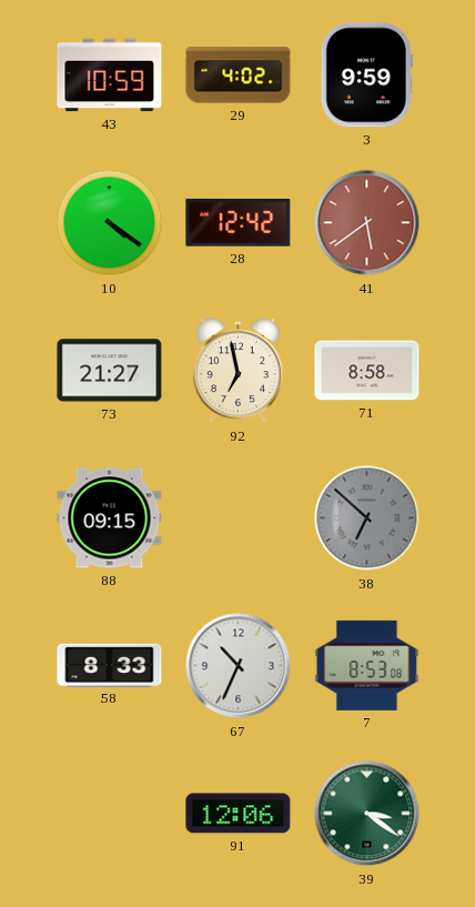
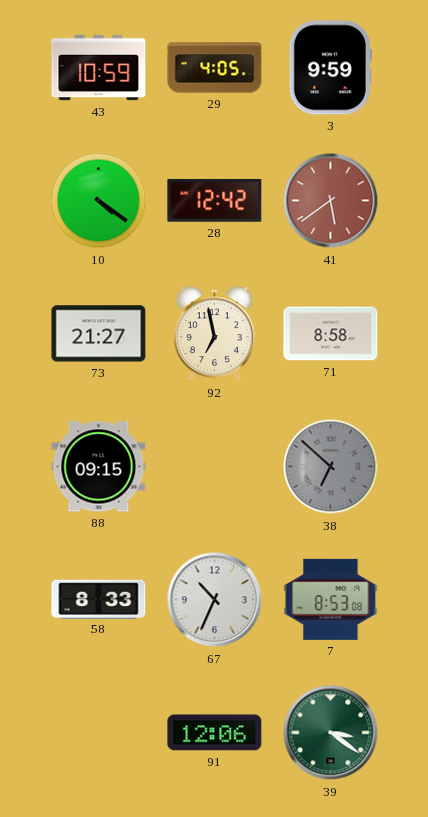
29: 4:02 -> 4:05
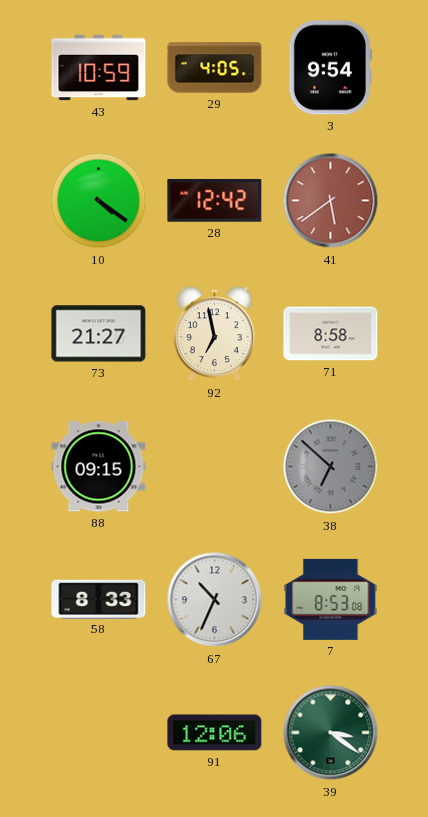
3: 9:59 -> 9:54
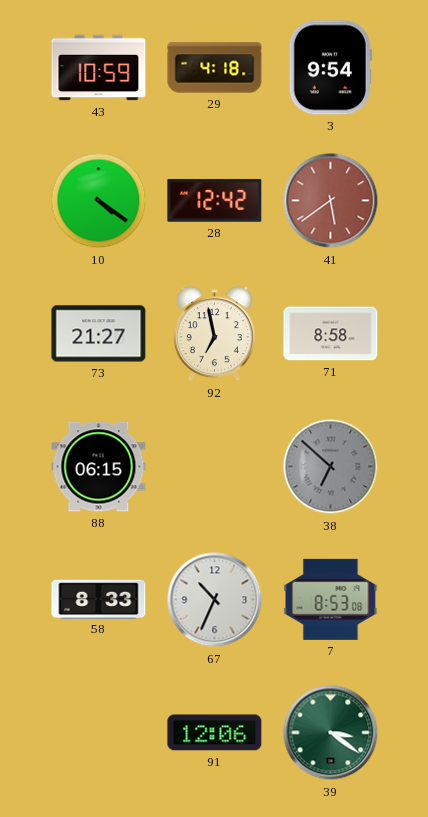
29: 4:05 -> 4:18
88: 09:15 -> 06:15
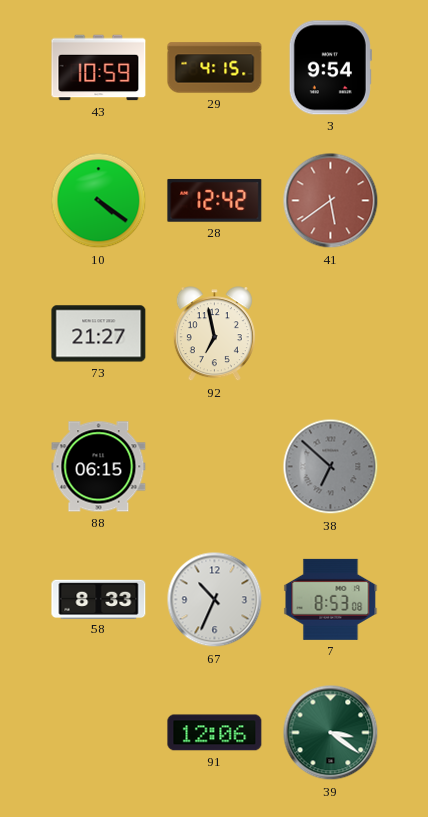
29: 4:18 -> 4:15
71: 8:58 -> none
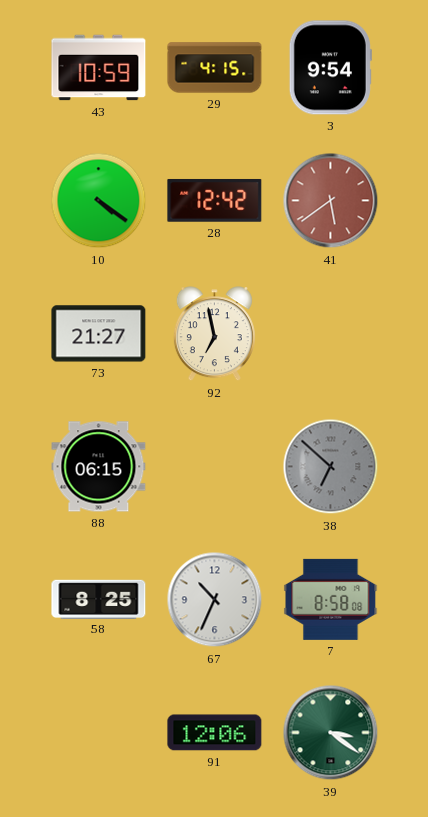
58: 8:33 -> 8:25
7: 8:53 -> 8:58
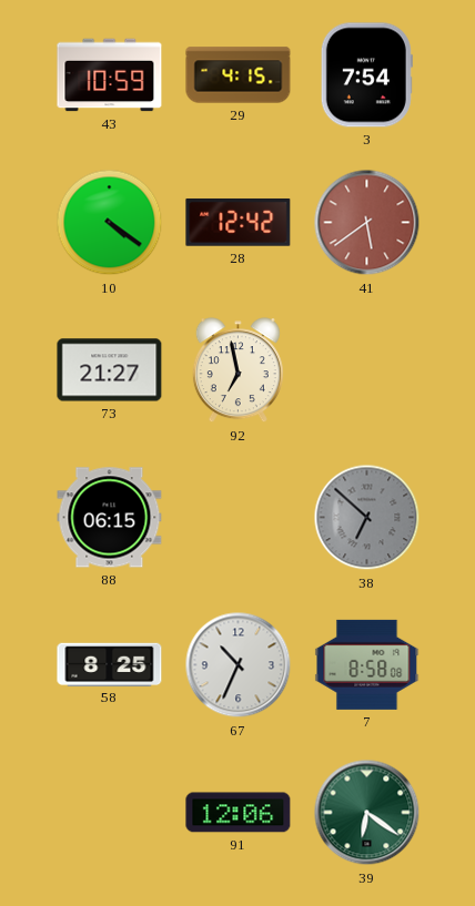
3: 9:54 -> 7:54
39: 3:21 -> 6:21
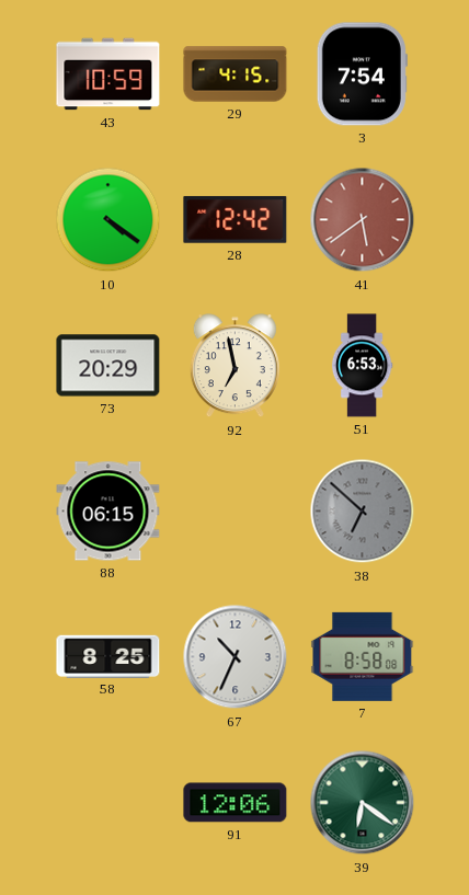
73: 21:27 -> 20:29
51: none -> 6:53
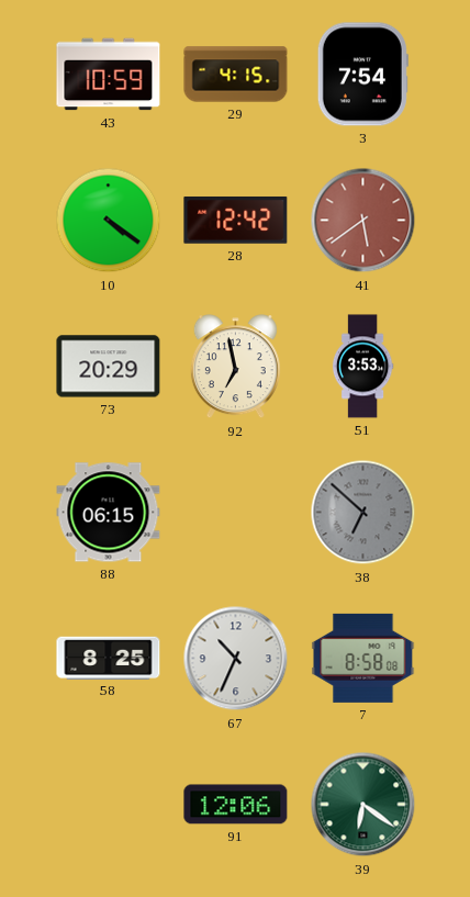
51: 6:53 -> 3:53
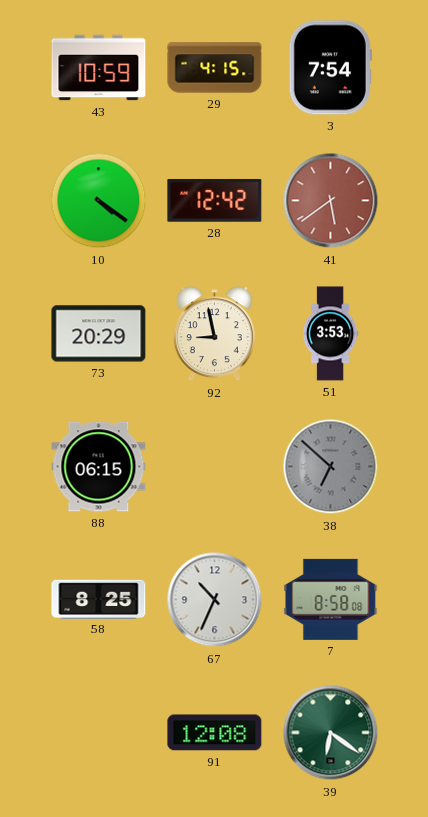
92: 6:58 -> 8:58
91: 12:06 -> 12:08
